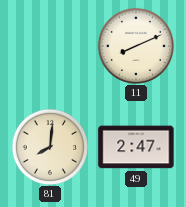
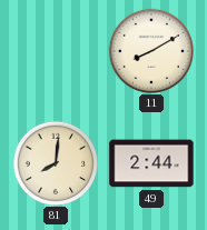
11: 8:11 -> 8:10
49: 2:47 -> 2:44
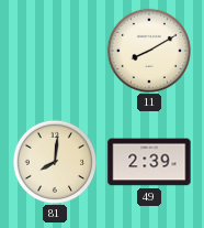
49: 2:44 -> 2:39
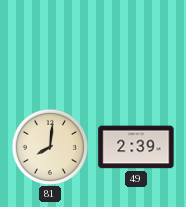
11: 8:10 -> none
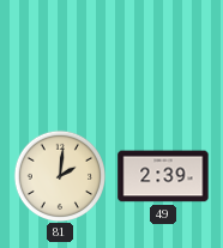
81: 8:01 -> 2:01
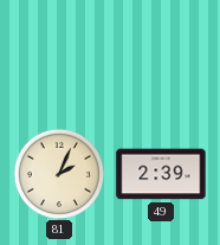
81: 2:01 -> 2:04
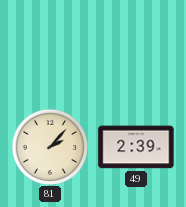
81: 2:04 -> 2:07
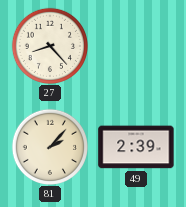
27: none -> 8:23
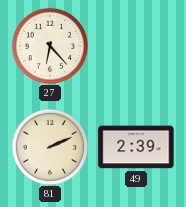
27: 8:23 -> 6:23
81: 2:07 -> 2:11
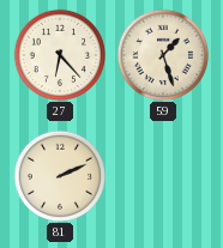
59: none -> 1:27
49: 2:39 -> none
